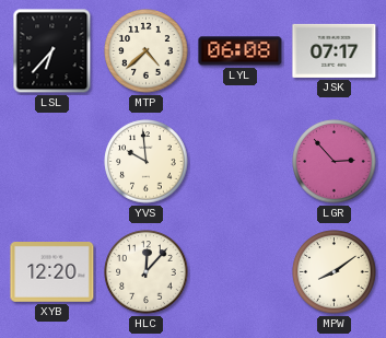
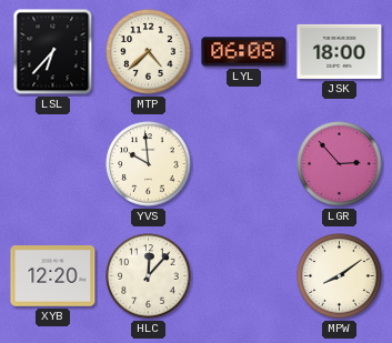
JSK: 07:17 -> 18:00
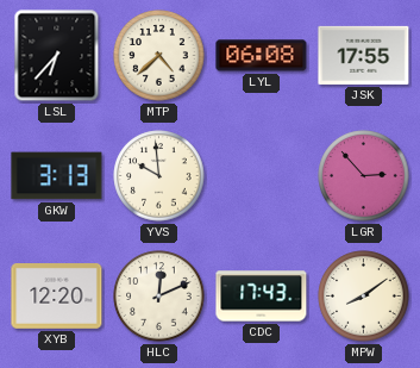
JSK: 18:00 -> 17:55
GKW: none -> 3:13
HLC: 12:07 -> 12:11
CDC: none -> 17:43
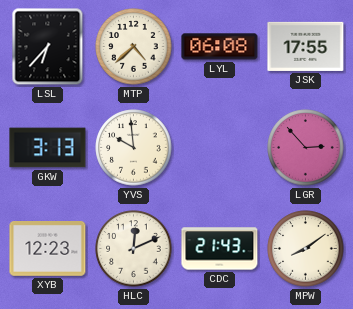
XYB: 12:20 -> 12:23
CDC: 17:43 -> 21:43
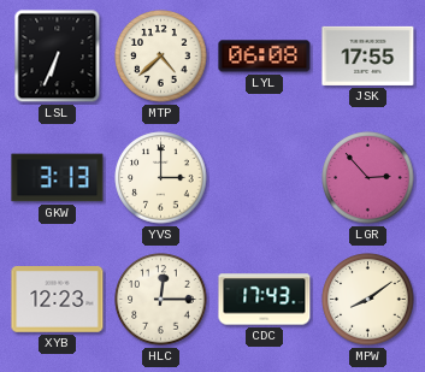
LSL: 6:37 -> 6:34
YVS: 9:59 -> 3:00
HLC: 12:11 -> 12:15
CDC: 21:43 -> 17:43
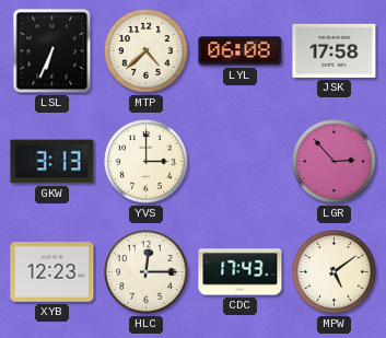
JSK: 17:55 -> 17:58
MPW: 8:09 -> 5:09
